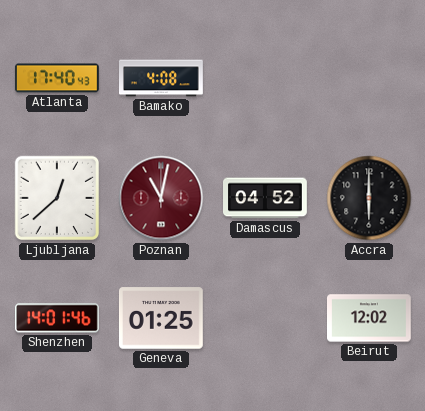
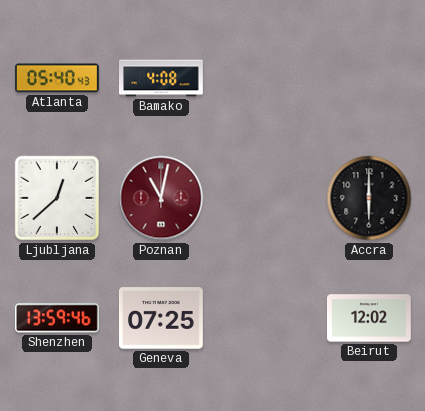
Atlanta: 17:40 -> 05:40
Damascus: 04:52 -> none
Shenzhen: 14:01 -> 13:59
Geneva: 01:25 -> 07:25
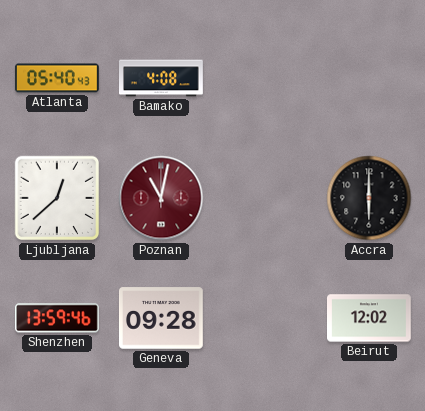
Geneva: 07:25 -> 09:28
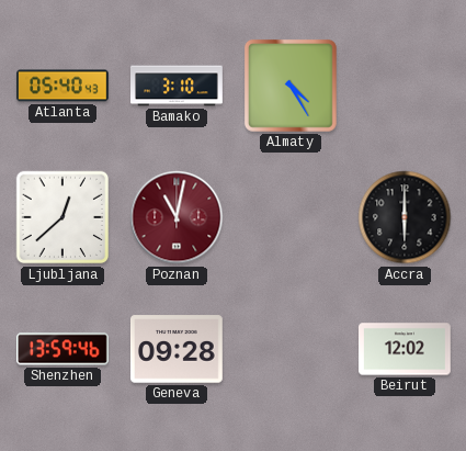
Bamako: 4:08 -> 3:10
Almaty: none -> 4:25
